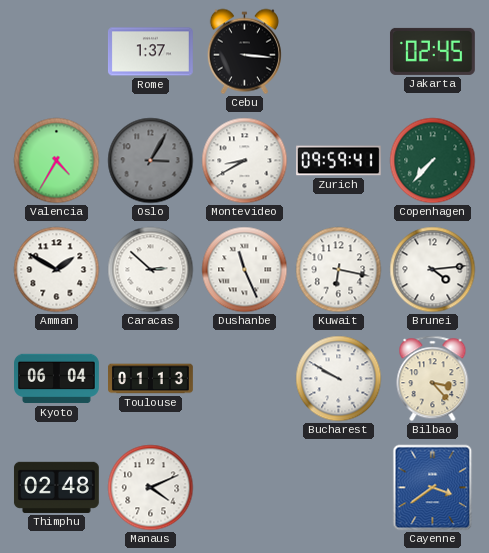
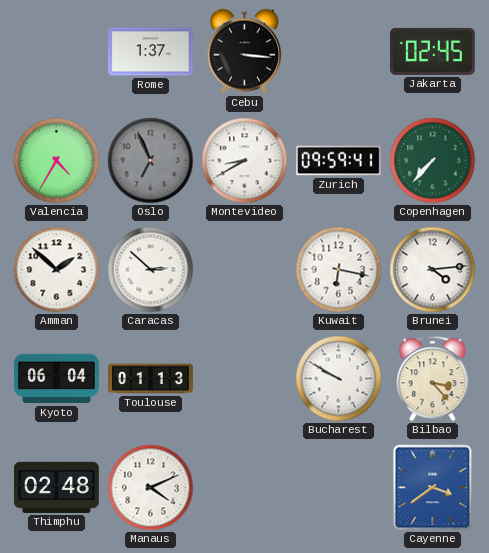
Oslo: 3:05 -> 6:56
Amman: 1:50 -> 1:52
Dushanbe: 11:26 -> none
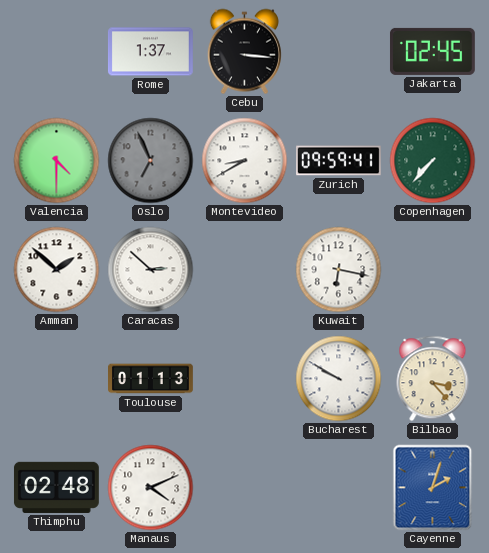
Valencia: 4:35 -> 4:30
Brunei: 4:14 -> none
Kyoto: 06:04 -> none
Cayenne: 3:39 -> 2:03
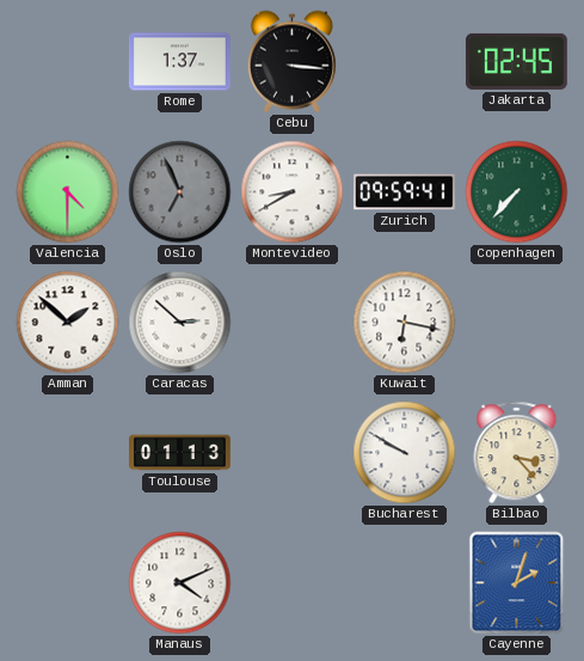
Thimphu: 02:48 -> none
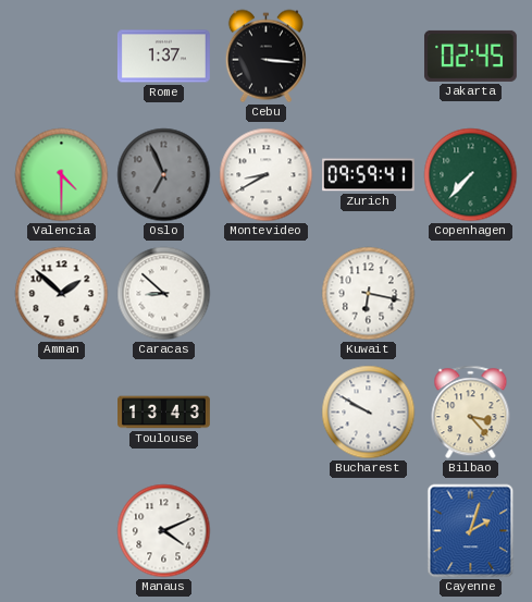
Caracas: 2:52 -> 8:52
Toulouse: 01:13 -> 13:43
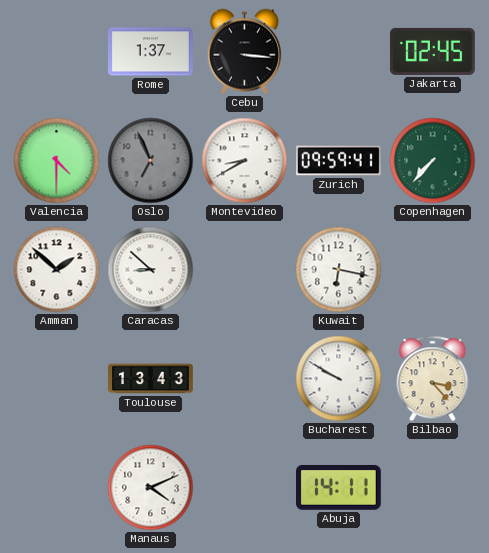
Abuja: none -> 14:11
Cayenne: 2:03 -> none
